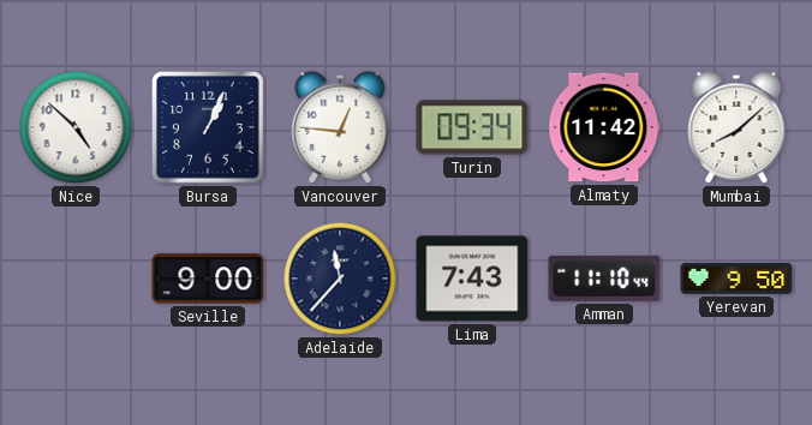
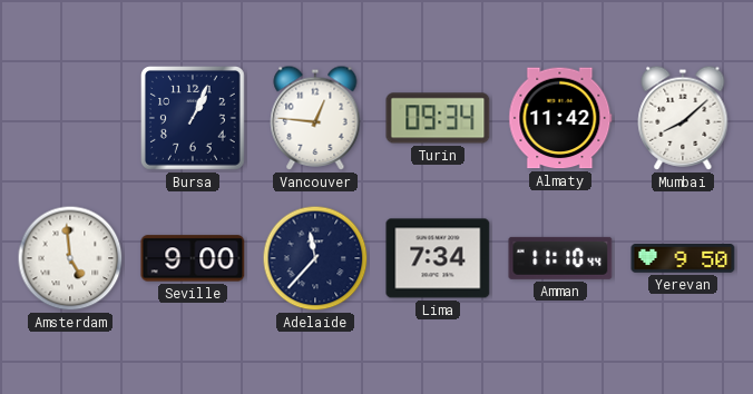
Nice: 4:52 -> none
Amsterdam: none -> 4:59
Lima: 7:43 -> 7:34
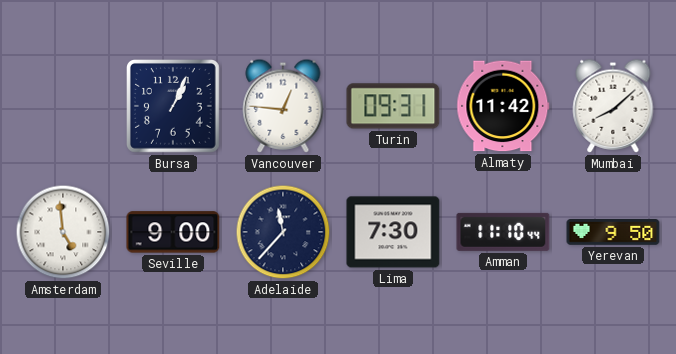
Turin: 09:34 -> 09:31
Lima: 7:34 -> 7:30
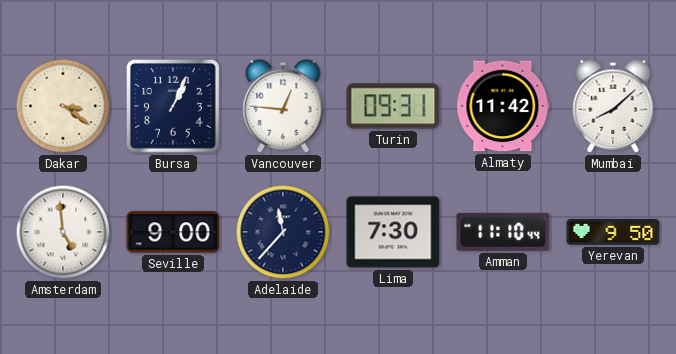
Dakar: none -> 3:21
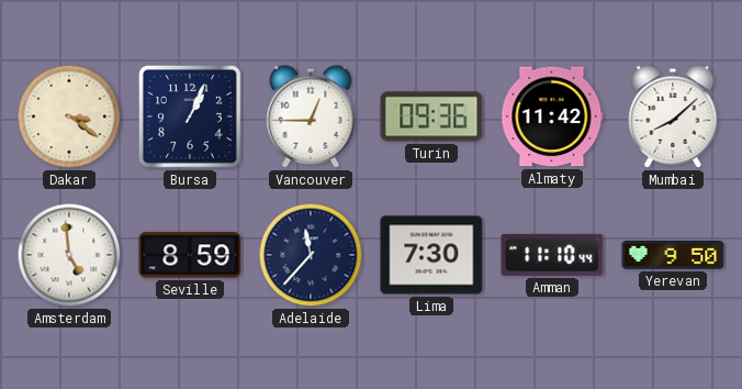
Vancouver: 12:46 -> 12:45
Turin: 09:31 -> 09:36
Seville: 9:00 -> 8:59
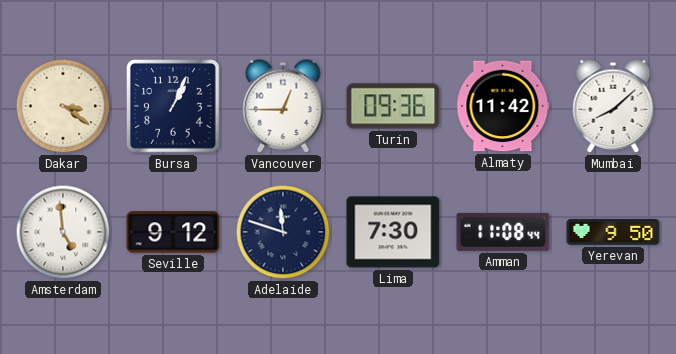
Seville: 8:59 -> 9:12
Adelaide: 11:37 -> 11:48
Amman: 11:10 -> 11:08
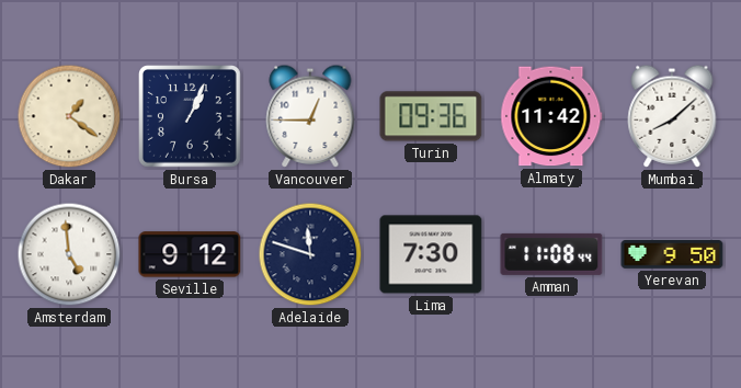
Dakar: 3:21 -> 1:21
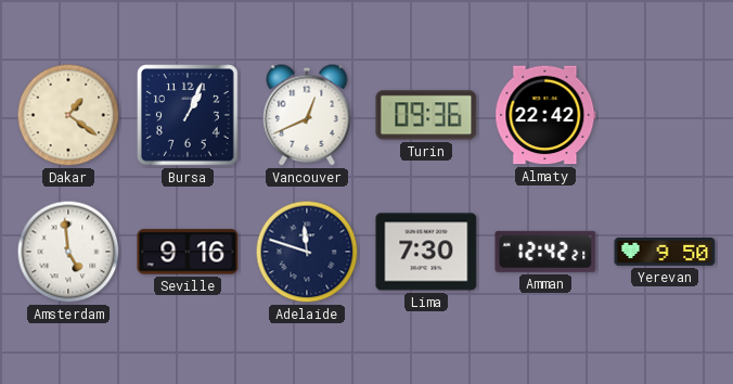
Vancouver: 12:45 -> 12:41
Almaty: 11:42 -> 22:42
Mumbai: 8:08 -> none
Seville: 9:12 -> 9:16
Amman: 11:08 -> 12:42
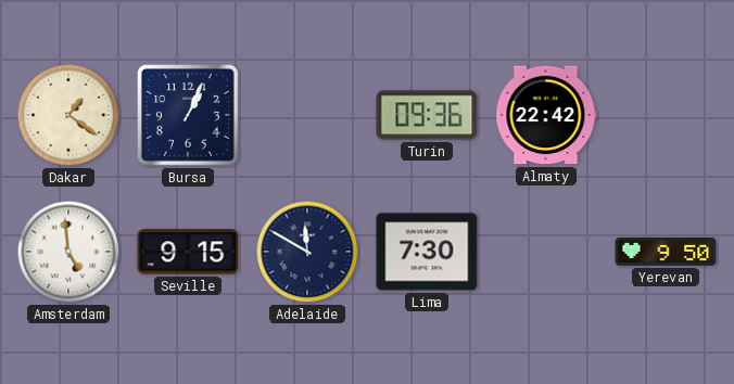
Vancouver: 12:41 -> none
Seville: 9:16 -> 9:15
Adelaide: 11:48 -> 11:50
Amman: 12:42 -> none
